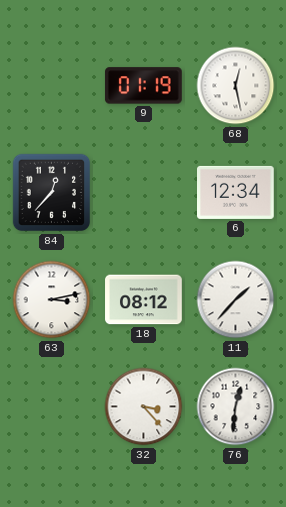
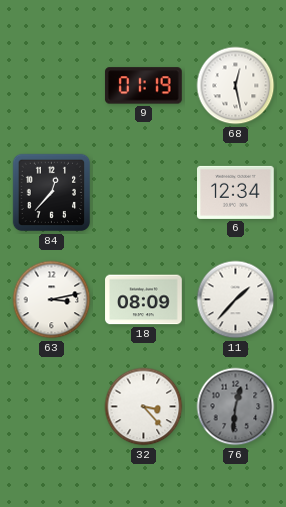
18: 08:12 -> 08:09
76 dial: white -> grey
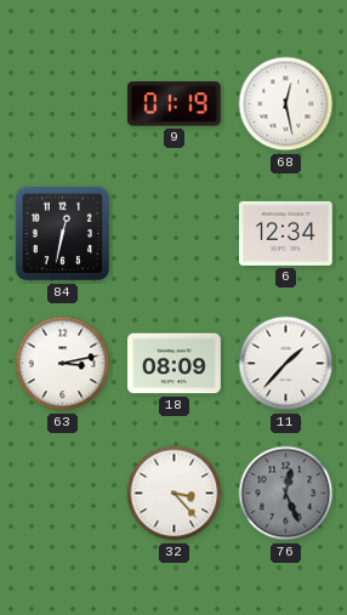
84: 12:37 -> 12:32
76: 12:31 -> 12:26
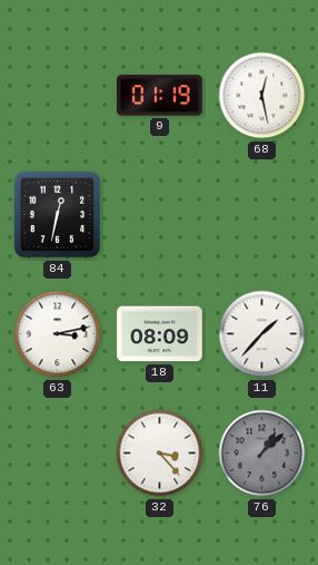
6: 12:34 -> none
76: 12:26 -> 1:08
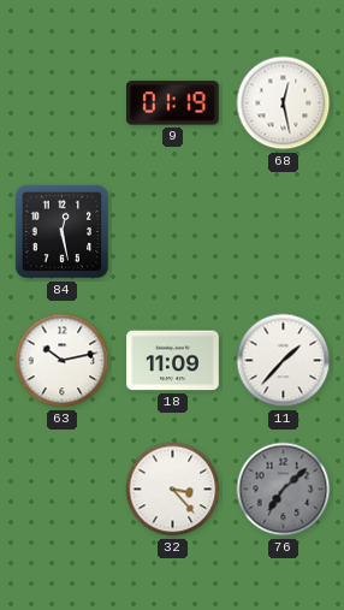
84: 12:32 -> 12:28
63: 3:13 -> 10:13
18: 08:09 -> 11:09
76: 1:08 -> 7:08
